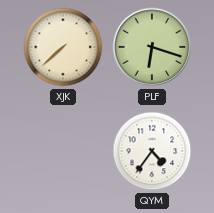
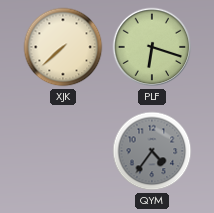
QYM dial: white -> grey
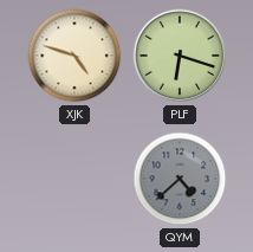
XJK: 7:38 -> 4:48
QYM: 4:36 -> 4:38
